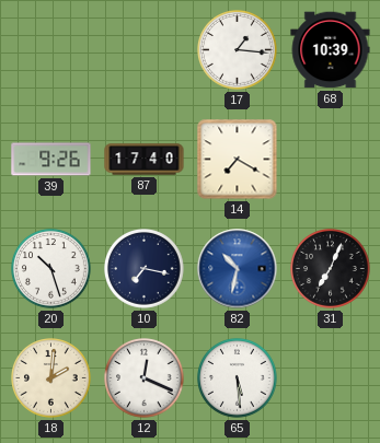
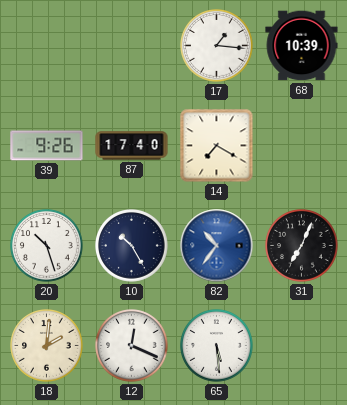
10: 7:17 -> 10:25
82: 10:32 -> 10:36
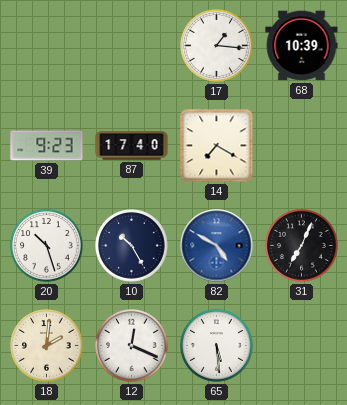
39: 9:26 -> 9:23
82: 10:36 -> 4:50
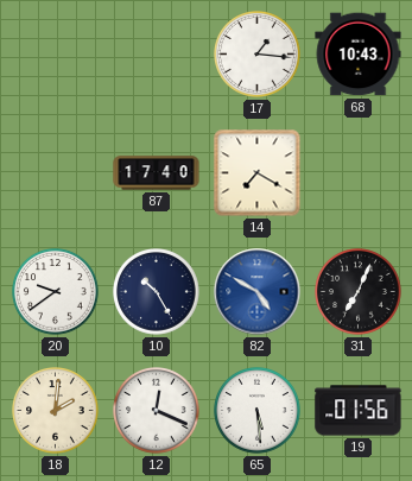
68: 10:39 -> 10:43
39: 9:23 -> none
20: 10:27 -> 9:39
19: none -> 01:56
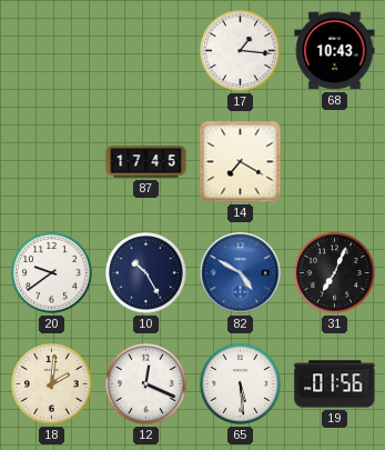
87: 17:40 -> 17:45
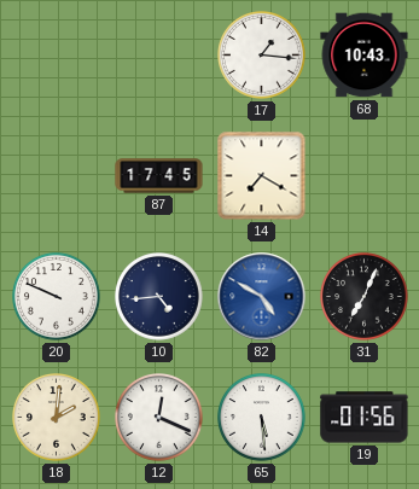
20: 9:39 -> 9:49
10: 10:25 -> 4:44
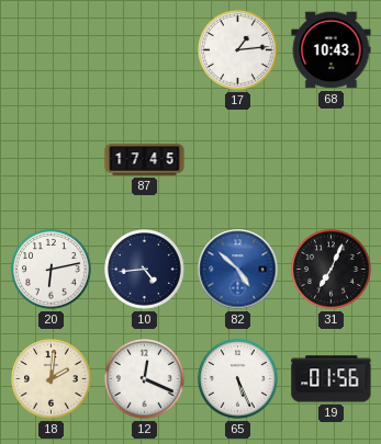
17: 1:16 -> 1:14
14: 7:20 -> none
20: 9:49 -> 6:13
82: 4:50 -> 4:52
65: 5:29 -> 5:26
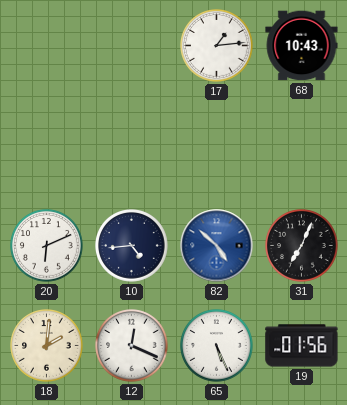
87: 17:45 -> none
20: 6:13 -> 6:11
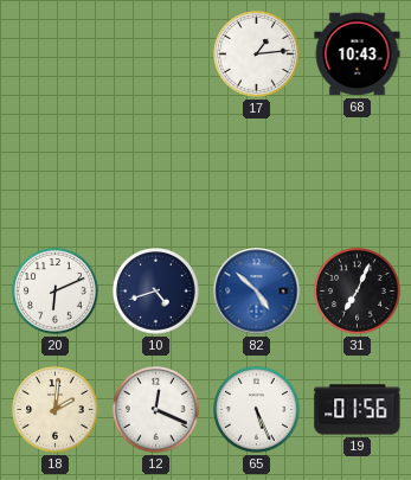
10: 4:44 -> 4:42
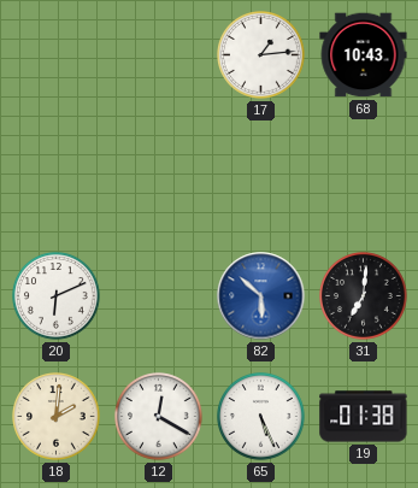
10: 4:42 -> none
82: 4:52 -> 5:52
31: 7:04 -> 7:01
12: 12:19 -> 12:20
19: 01:56 -> 01:38
